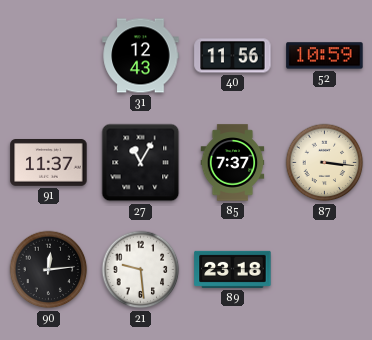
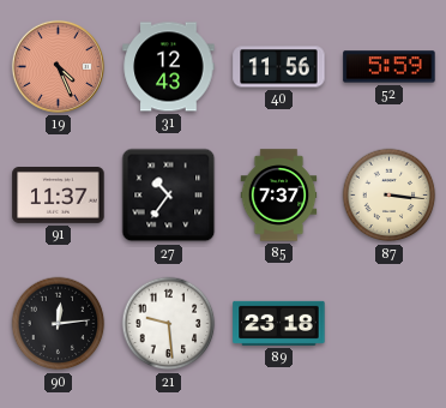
19: none -> 4:26
52: 10:59 -> 5:59
27: 11:05 -> 10:36
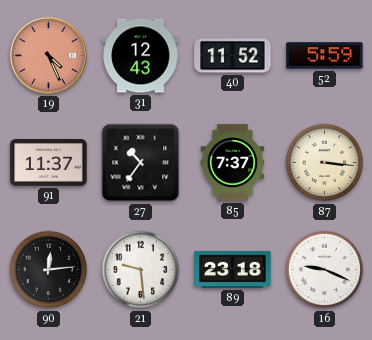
40: 11:56 -> 11:52
16: none -> 9:19
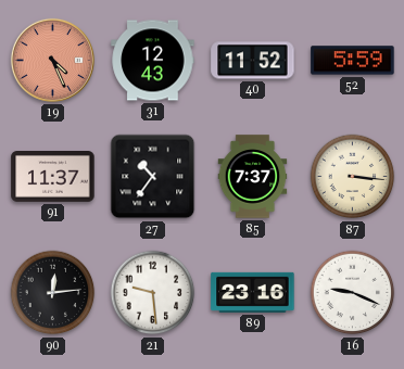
89: 23:18 -> 23:16
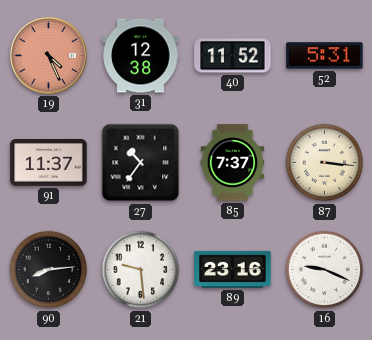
31: 12:43 -> 12:38
52: 5:59 -> 5:31
90: 12:14 -> 8:14
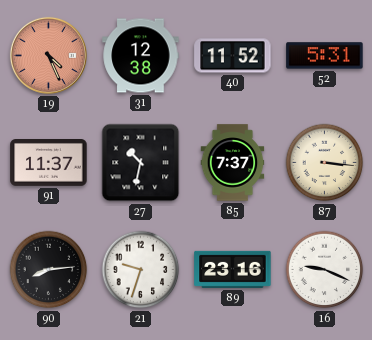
27: 10:36 -> 10:32
21: 9:29 -> 9:33
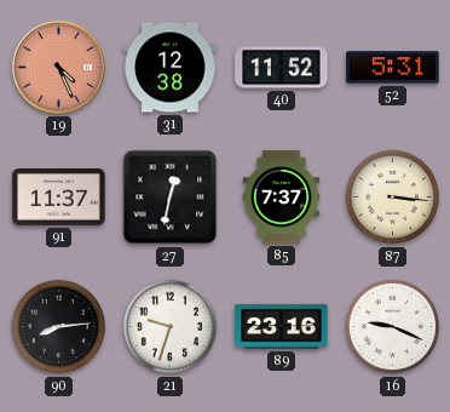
27: 10:32 -> 12:32
